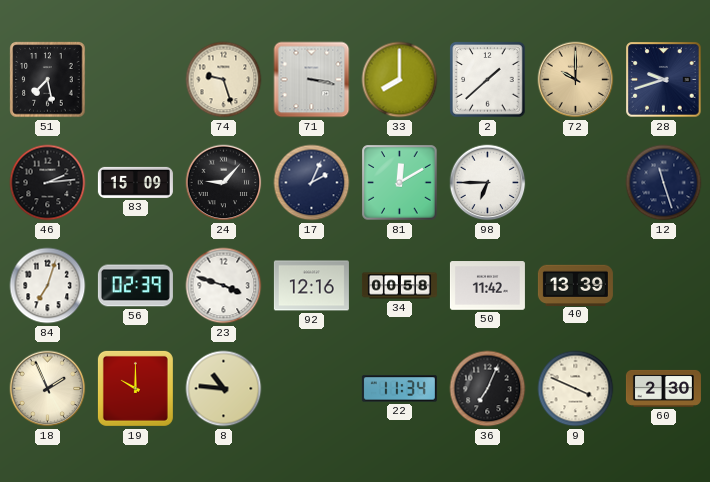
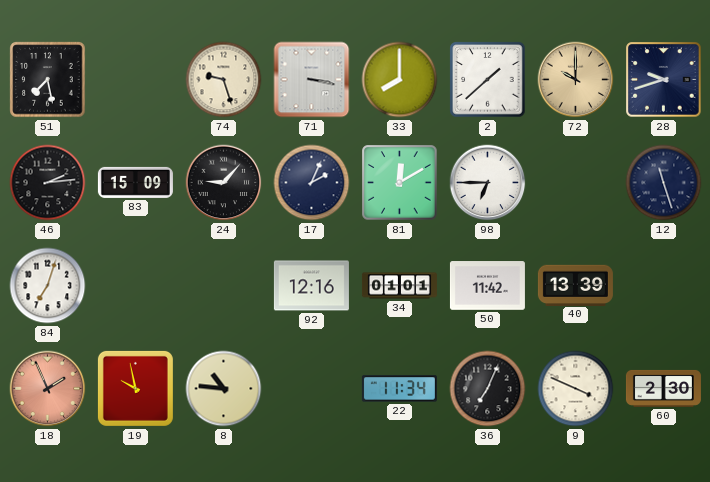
56: 02:39 -> none
23: 3:48 -> none
34: 00:58 -> 01:01
18 dial: cream -> salmon
19: 10:00 -> 9:58
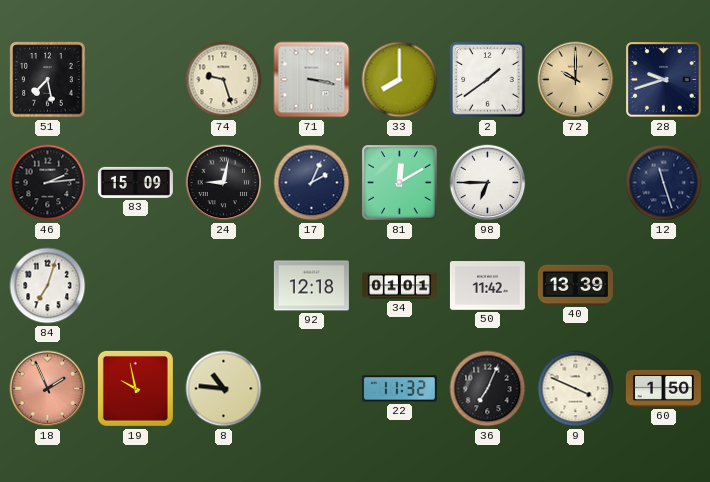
2: 1:38 -> 1:39
24: 9:07 -> 9:02
92: 12:16 -> 12:18
22: 11:34 -> 11:32
60: 2:30 -> 1:50
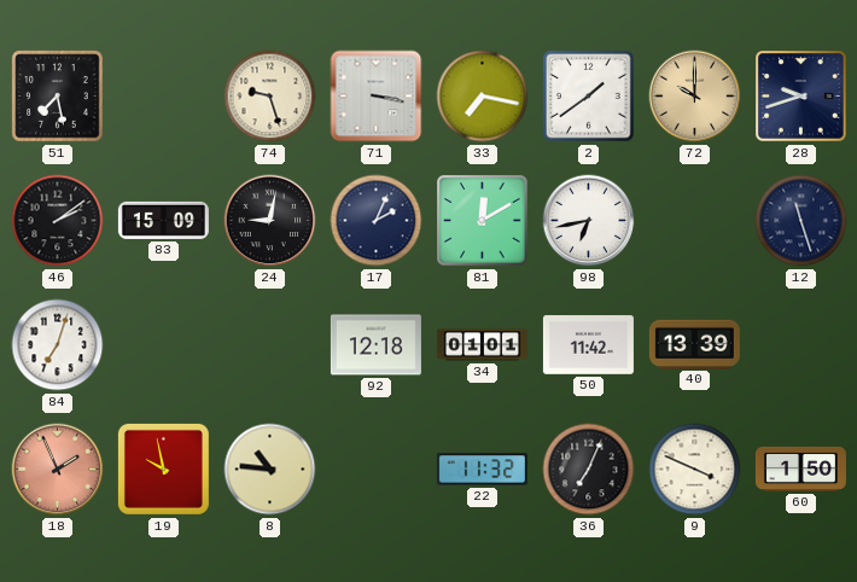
33: 8:00 -> 7:17
46: 2:14 -> 2:09
98: 6:45 -> 6:43
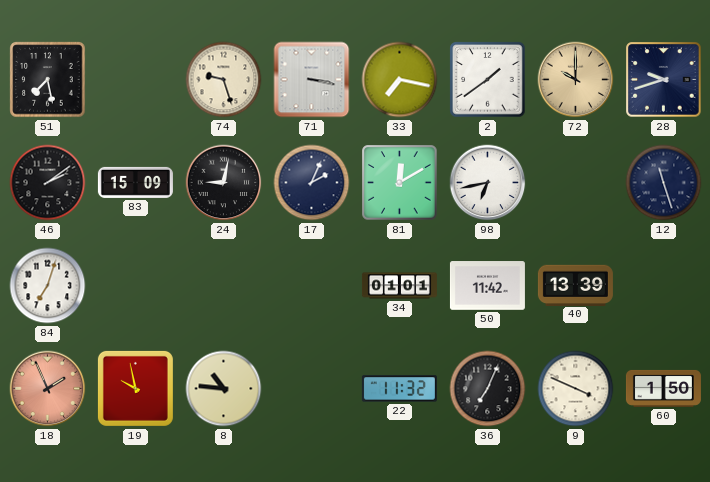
92: 12:18 -> none
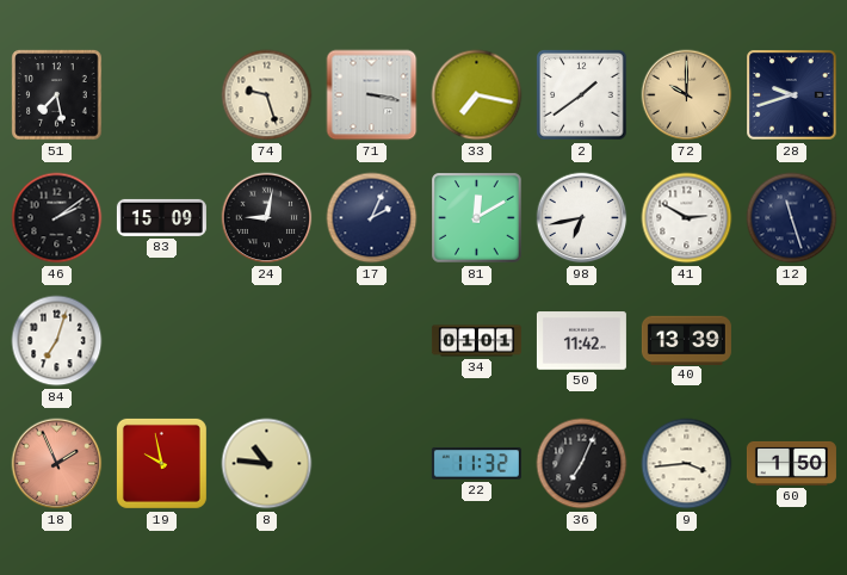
41: none -> 2:50
9: 3:49 -> 3:44
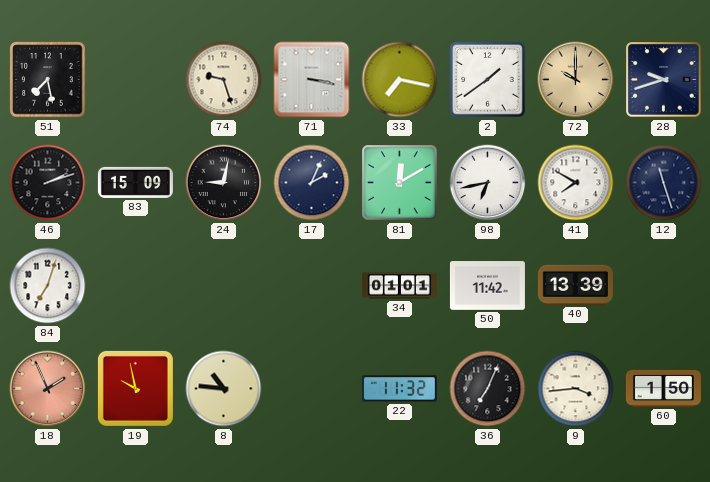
46: 2:09 -> 2:12
41: 2:50 -> 7:50
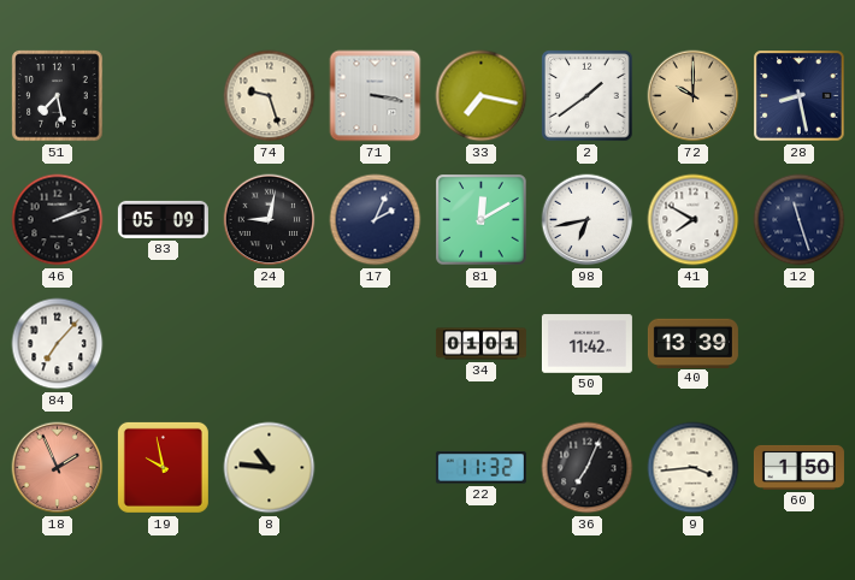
28: 9:42 -> 8:28
83: 15:09 -> 05:09
84: 7:03 -> 7:07
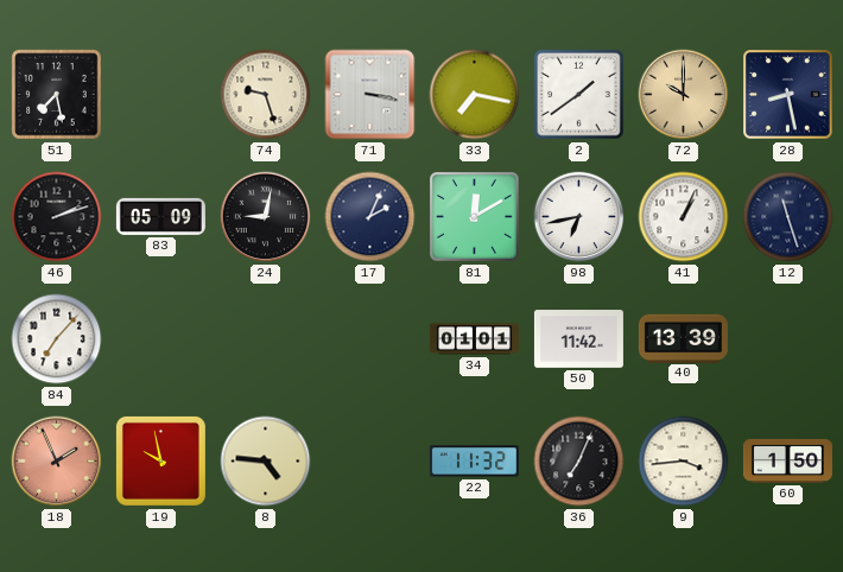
41: 7:50 -> 1:04
8: 10:46 -> 4:46
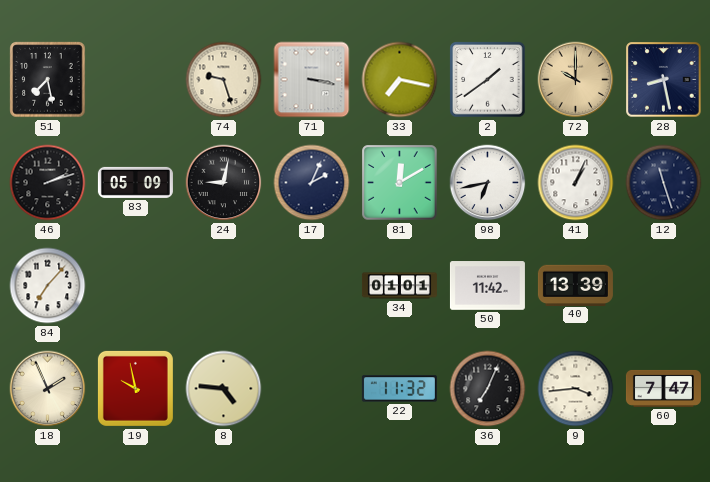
18 dial: salmon -> cream
60: 1:50 -> 7:47
